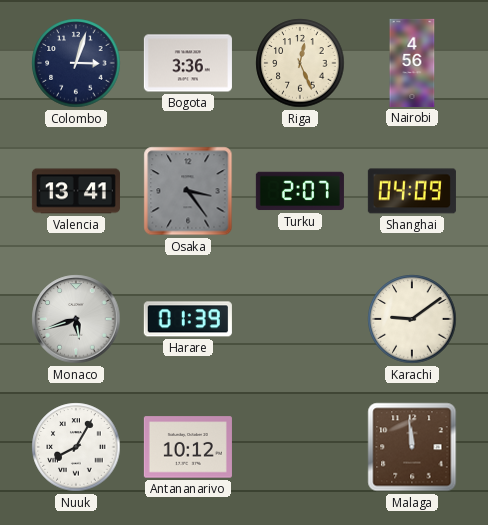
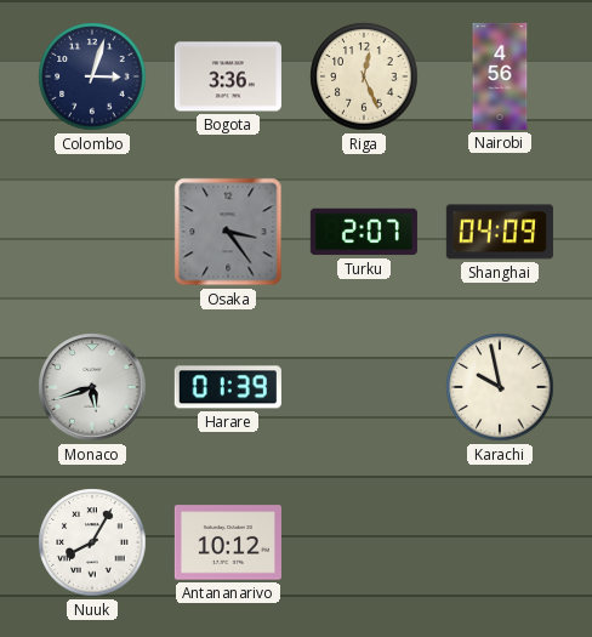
Valencia: 13:41 -> none
Karachi: 9:09 -> 9:58
Malaga: 11:59 -> none
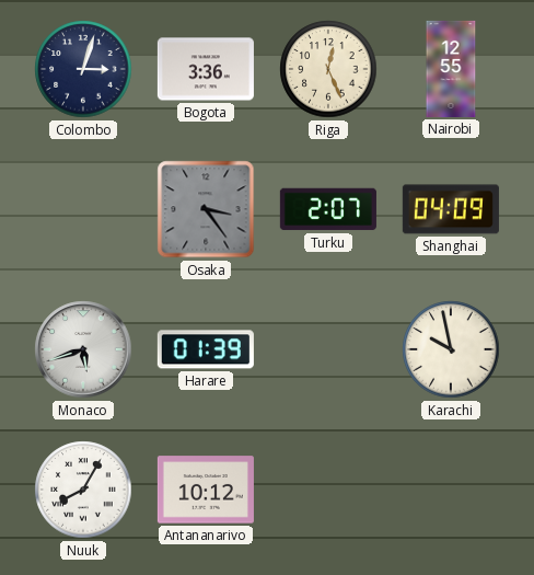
Nairobi: 4:56 -> 12:55
